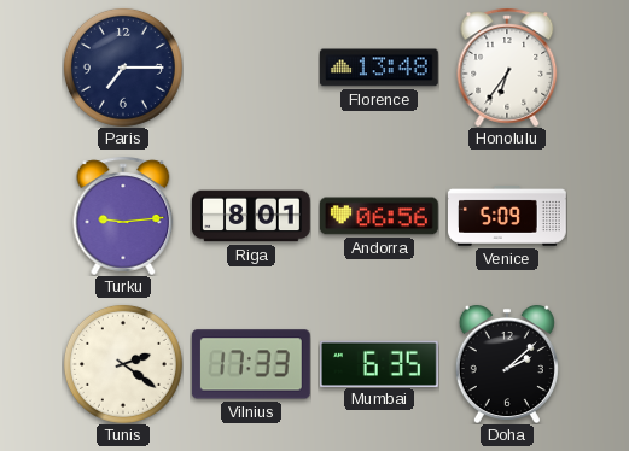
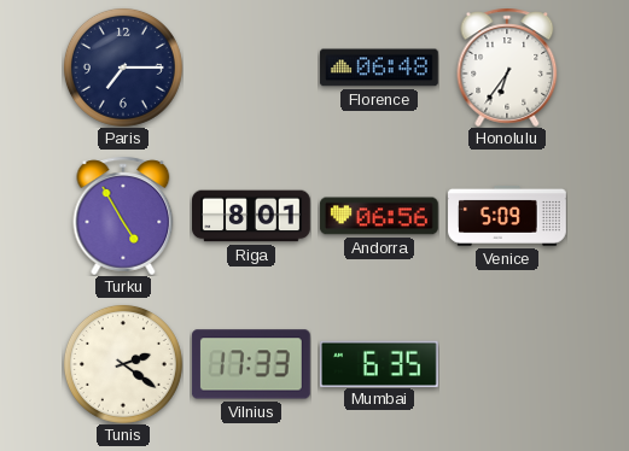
Florence: 13:48 -> 06:48
Turku: 9:14 -> 4:55
Doha: 2:08 -> none
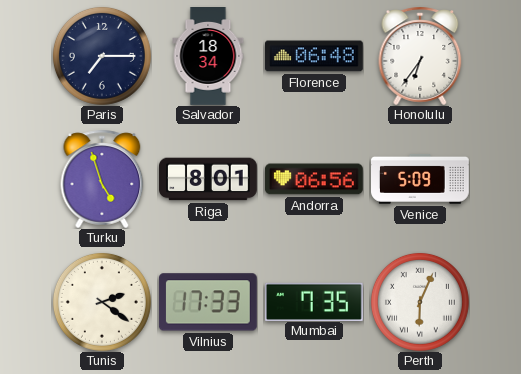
Salvador: none -> 18:34
Turku: 4:55 -> 4:57
Mumbai: 6:35 -> 7:35
Perth: none -> 6:04
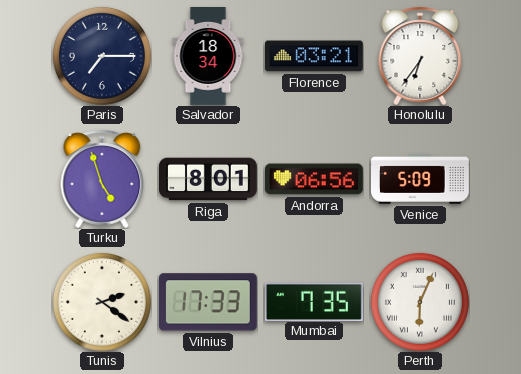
Florence: 06:48 -> 03:21
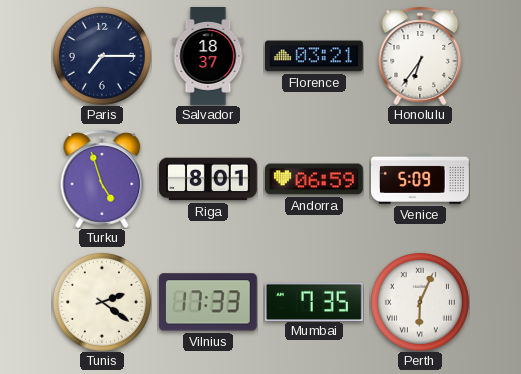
Salvador: 18:34 -> 18:37
Andorra: 06:56 -> 06:59
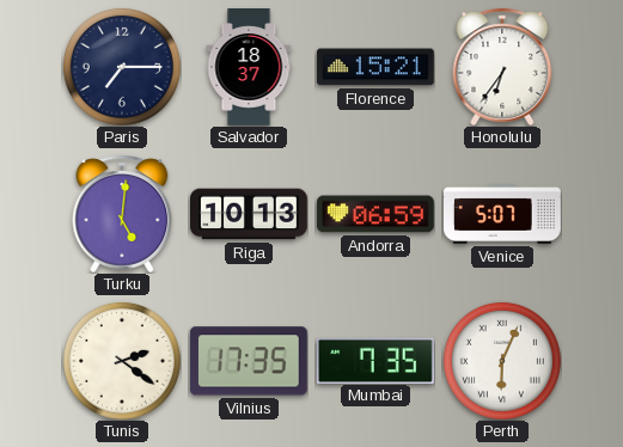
Florence: 03:21 -> 15:21
Turku: 4:57 -> 5:01
Riga: 8:01 -> 10:13
Venice: 5:09 -> 5:07
Vilnius: 17:33 -> 17:35
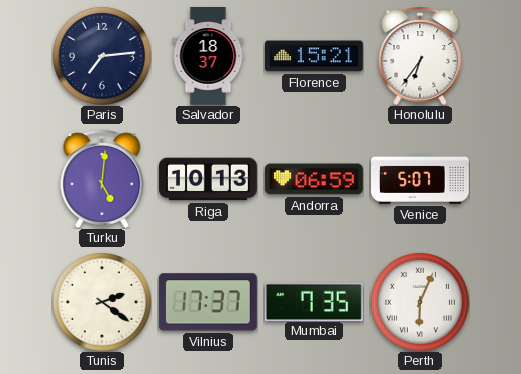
Paris: 7:15 -> 7:14
Vilnius: 17:35 -> 17:37
